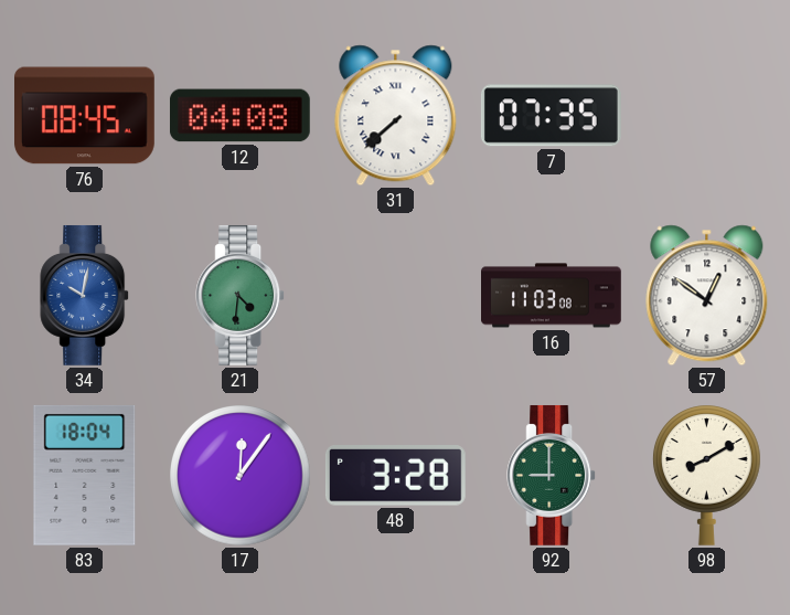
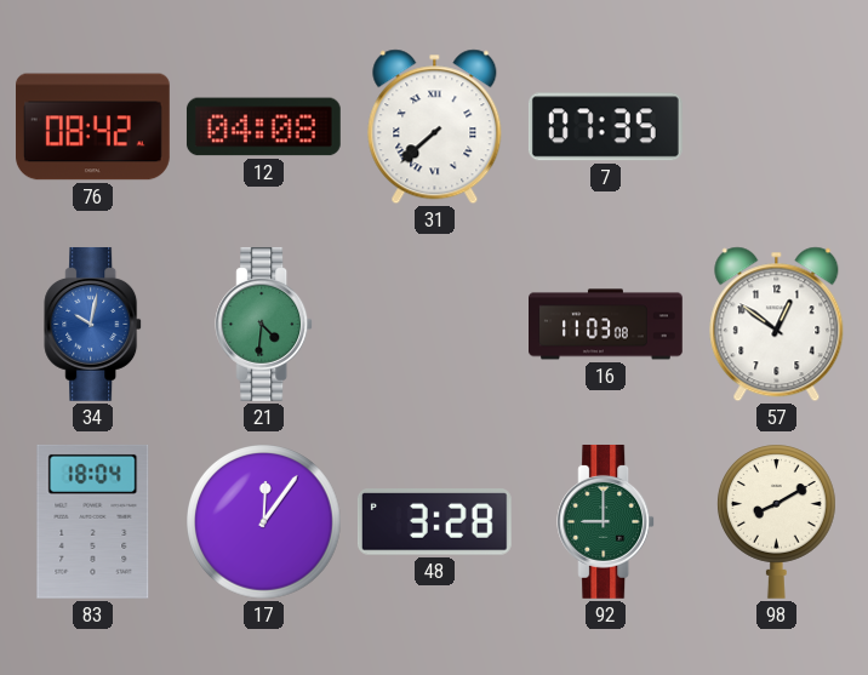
76: 08:45 -> 08:42
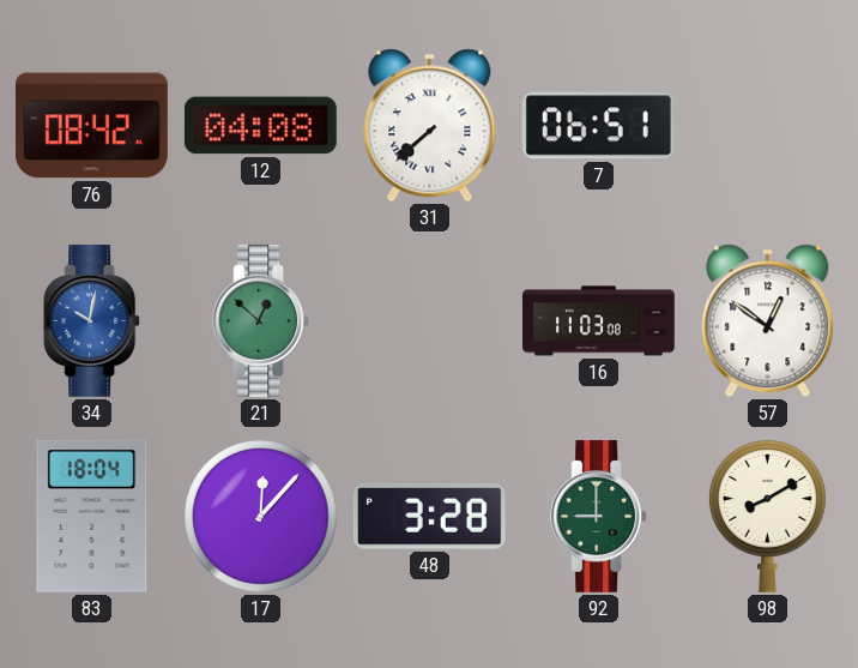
7: 07:35 -> 06:51
21: 4:31 -> 12:52
17: 12:06 -> 12:07
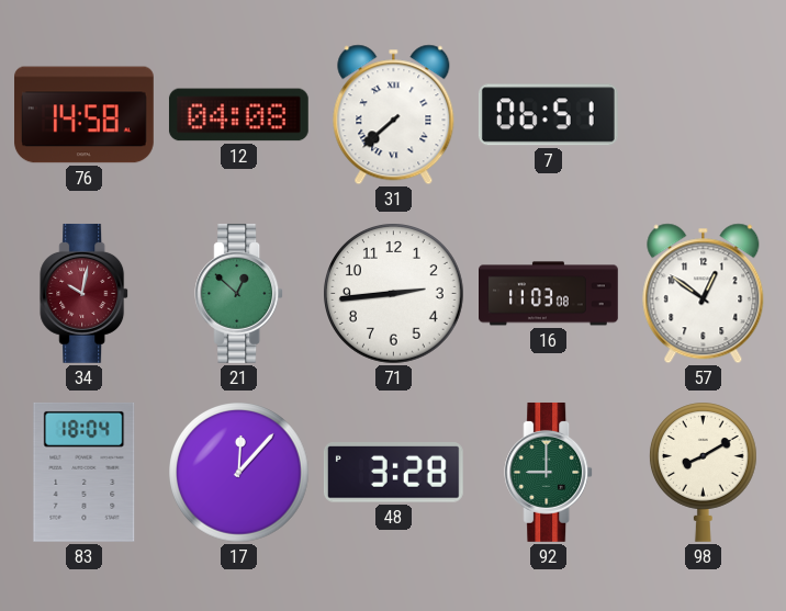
76: 08:42 -> 14:58
34 dial: blue -> burgundy
71: none -> 2:44
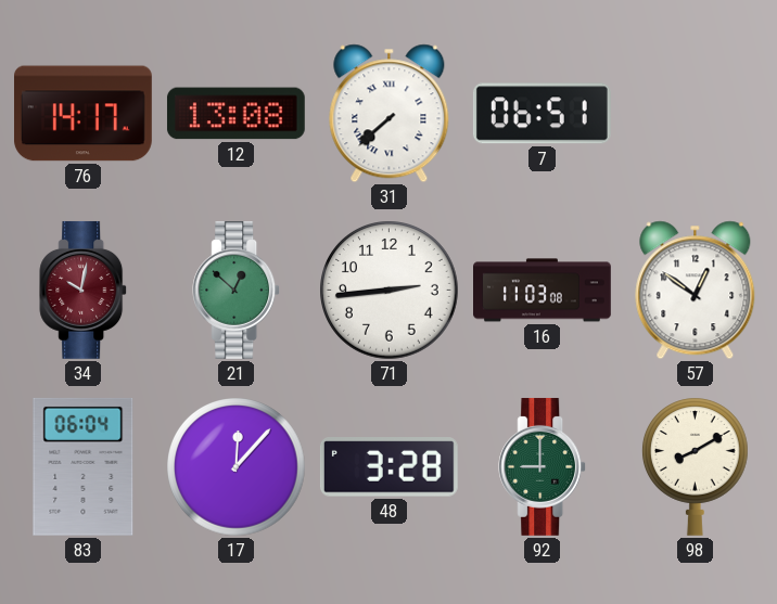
76: 14:58 -> 14:17
12: 04:08 -> 13:08
83: 18:04 -> 06:04
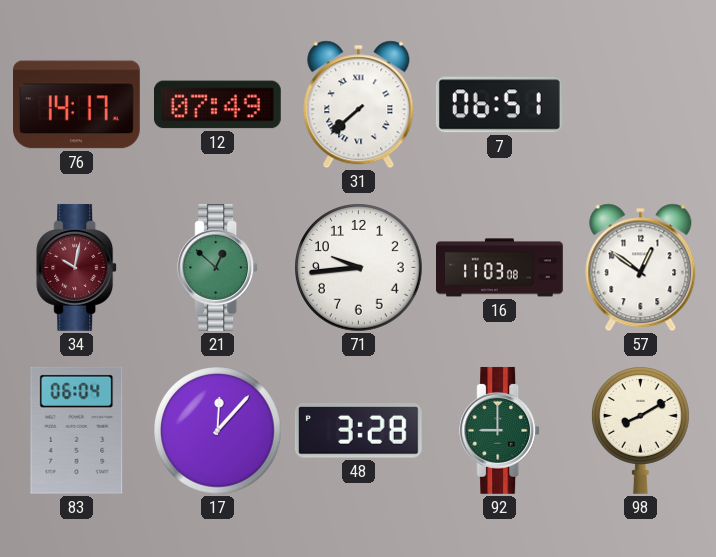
12: 13:08 -> 07:49
71: 2:44 -> 9:44
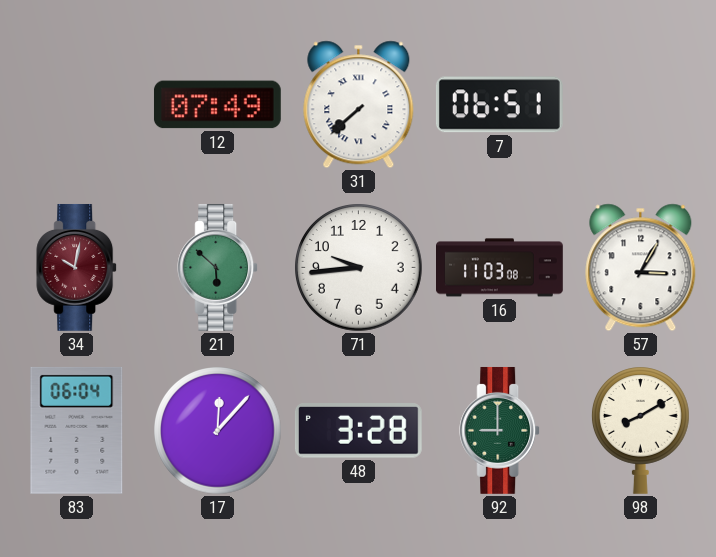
76: 14:17 -> none
21: 12:52 -> 5:52
57: 12:51 -> 3:05
